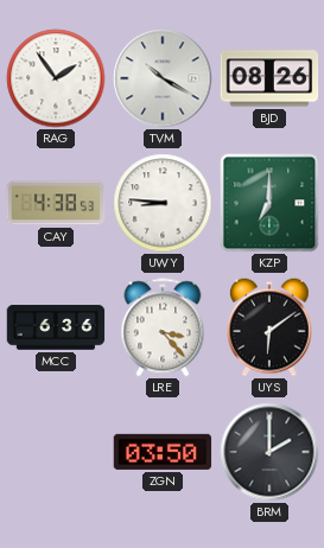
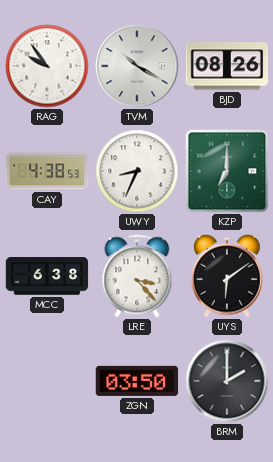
RAG: 1:54 -> 9:54
UWY: 8:46 -> 8:34
MCC: 6:36 -> 6:38
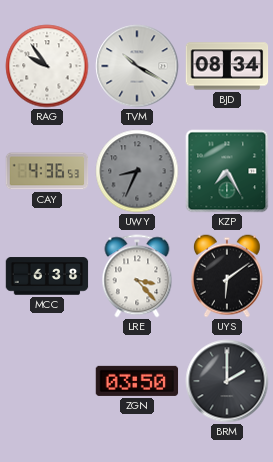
BJD: 08:26 -> 08:34
CAY: 4:38 -> 4:36
UWY dial: white -> grey
KZP: 7:00 -> 7:25
